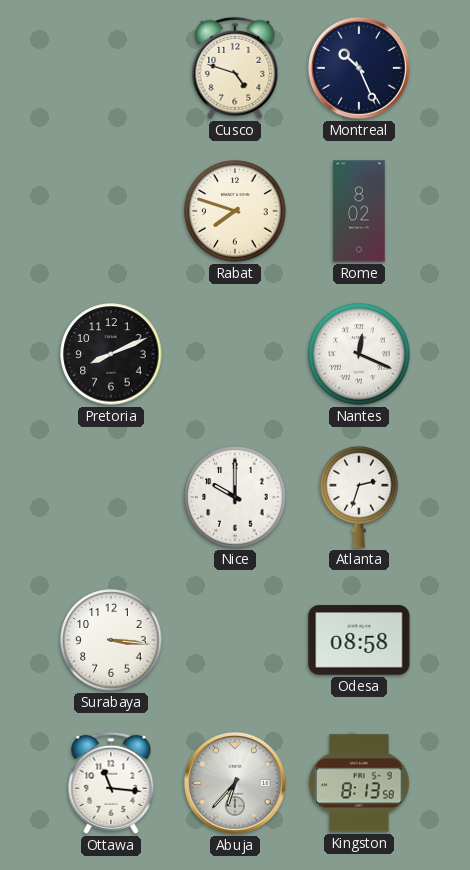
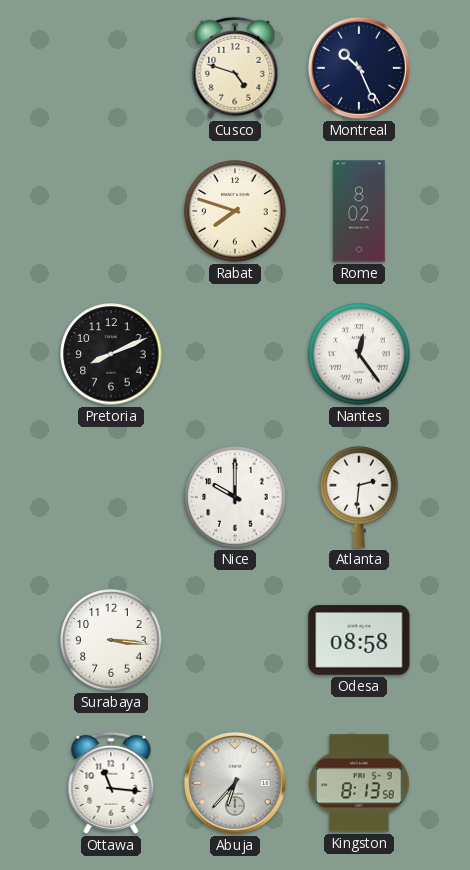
Nantes: 12:19 -> 12:24
Atlanta: 2:33 -> 2:31
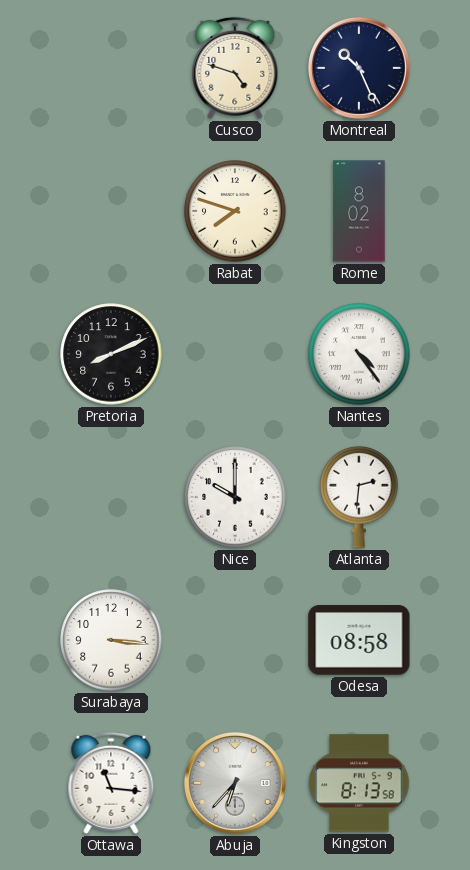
Nantes: 12:24 -> 4:24
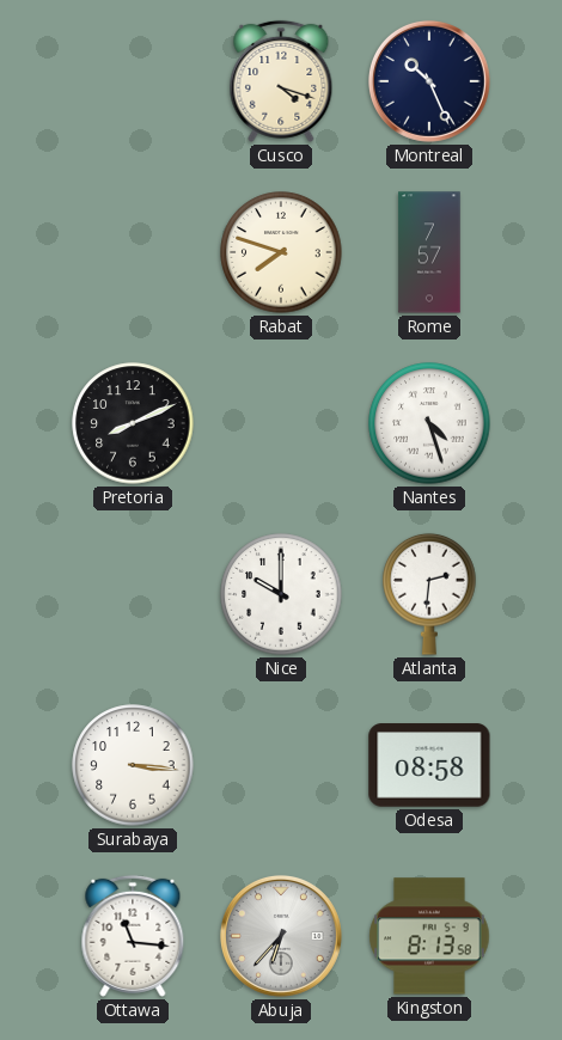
Cusco: 4:48 -> 4:18
Rome: 8:02 -> 7:57
Nantes: 4:24 -> 4:27
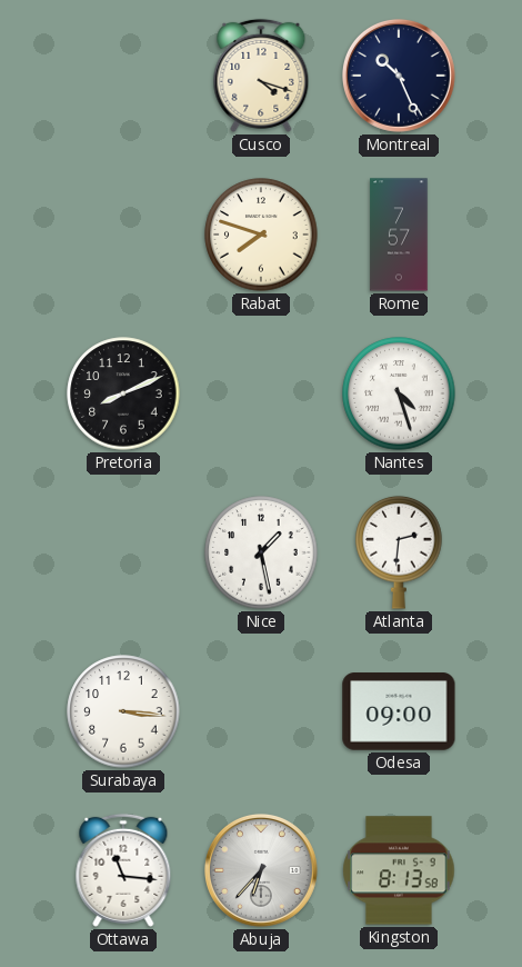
Nice: 10:00 -> 1:28
Odesa: 08:58 -> 09:00
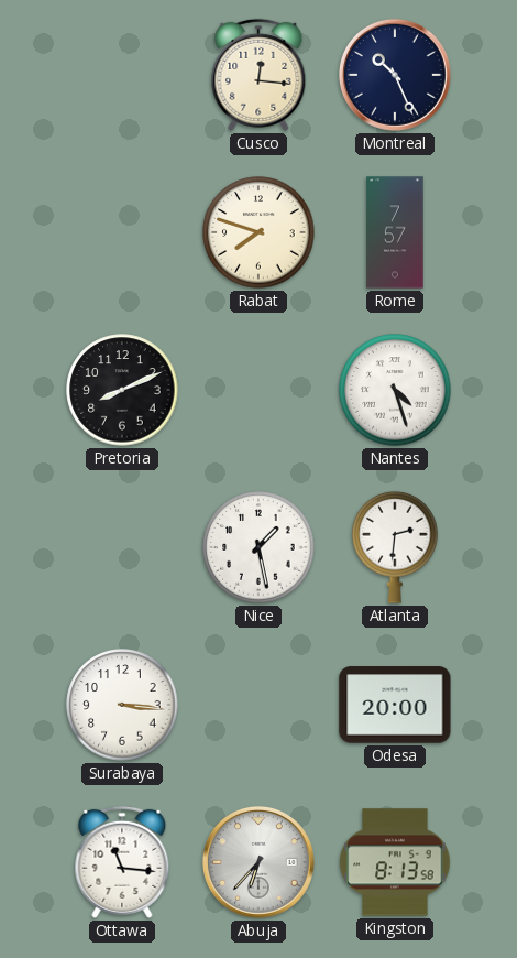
Cusco: 4:18 -> 12:16
Odesa: 09:00 -> 20:00
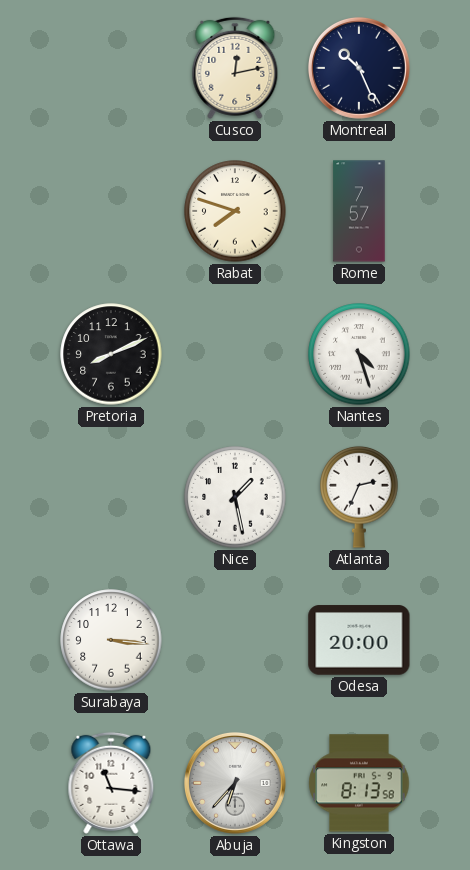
Cusco: 12:16 -> 12:13
Atlanta: 2:31 -> 2:34
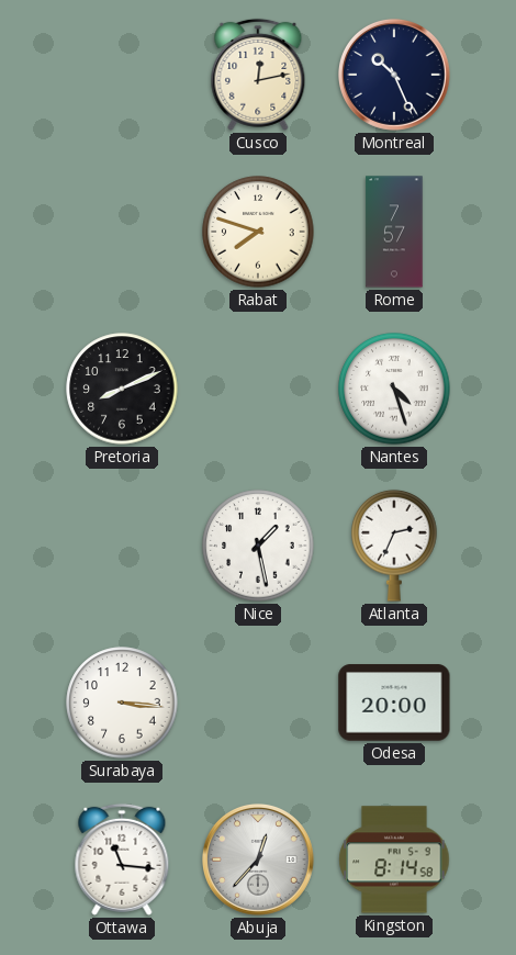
Abuja: 6:37 -> 12:37
Kingston: 8:13 -> 8:14
